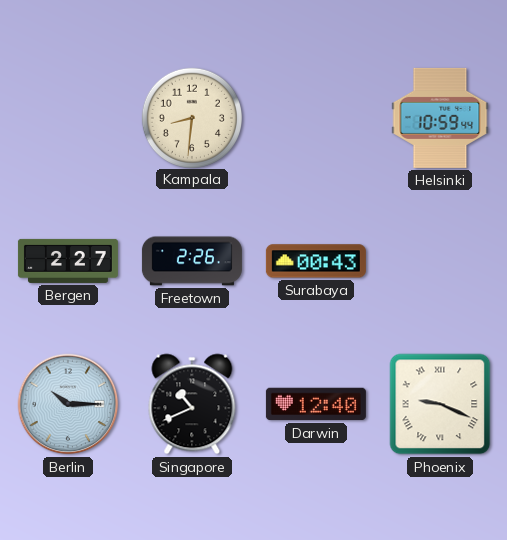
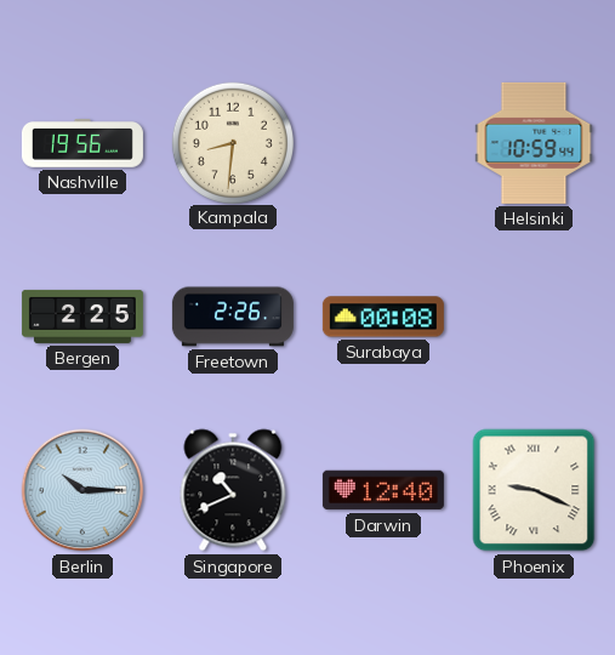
Nashville: none -> 19:56
Bergen: 2:27 -> 2:25
Surabaya: 00:43 -> 00:08
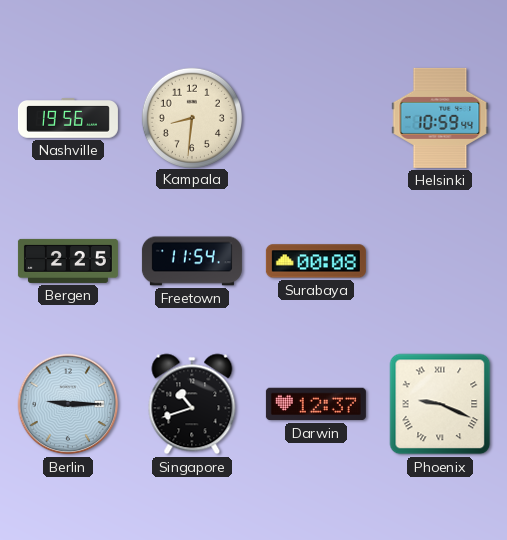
Freetown: 2:26 -> 11:54
Berlin: 10:15 -> 9:15
Singapore: 10:41 -> 10:42
Darwin: 12:40 -> 12:37
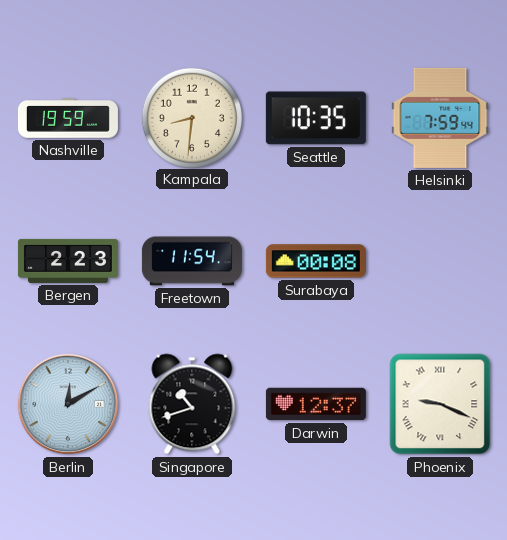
Nashville: 19:56 -> 19:59
Seattle: none -> 10:35
Helsinki: 10:59 -> 7:59
Bergen: 2:25 -> 2:23
Berlin: 9:15 -> 12:10
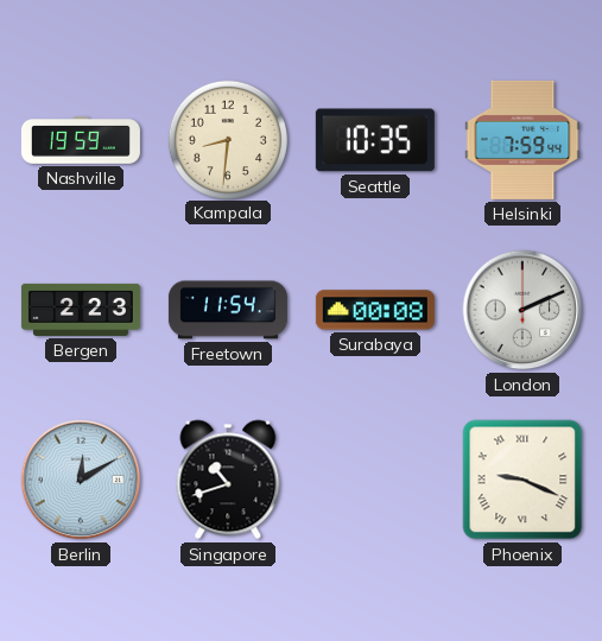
London: none -> 2:11
Darwin: 12:37 -> none
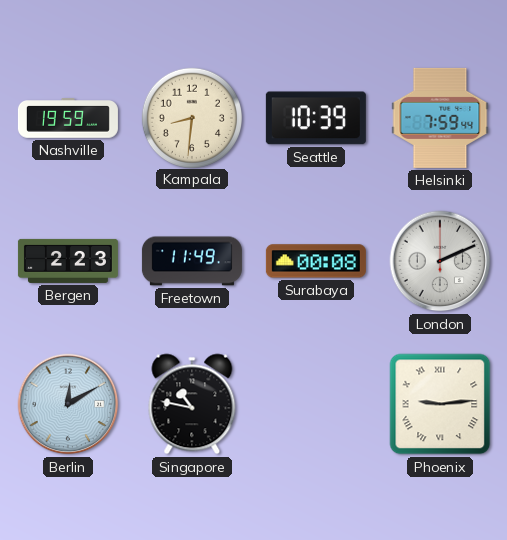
Seattle: 10:35 -> 10:39
Freetown: 11:54 -> 11:49
Singapore: 10:42 -> 10:47
Phoenix: 9:19 -> 9:14
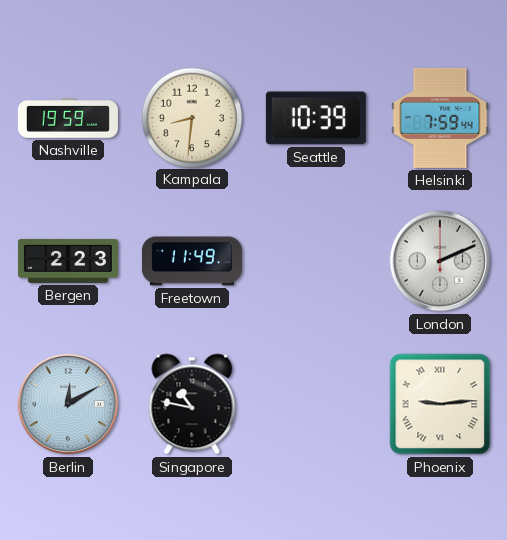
Surabaya: 00:08 -> none
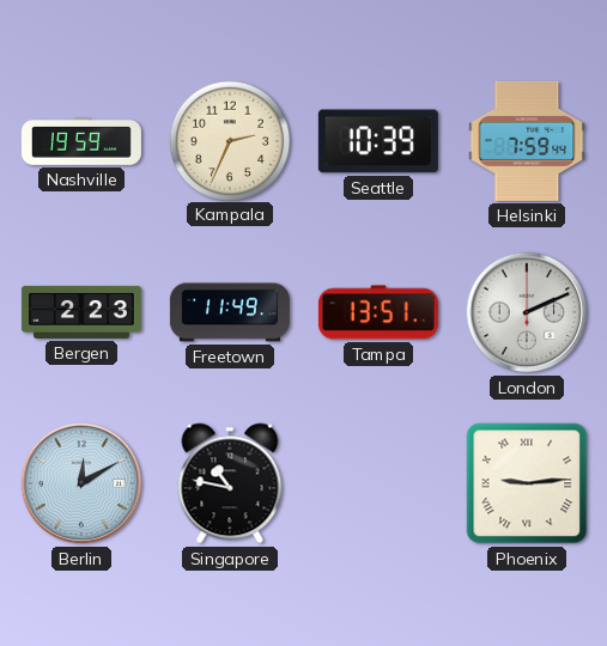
Kampala: 8:31 -> 2:34
Tampa: none -> 13:51
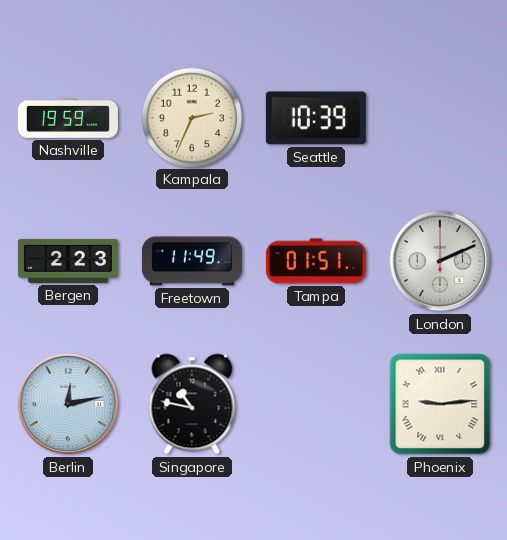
Helsinki: 7:59 -> none
Tampa: 13:51 -> 01:51
Berlin: 12:10 -> 12:13
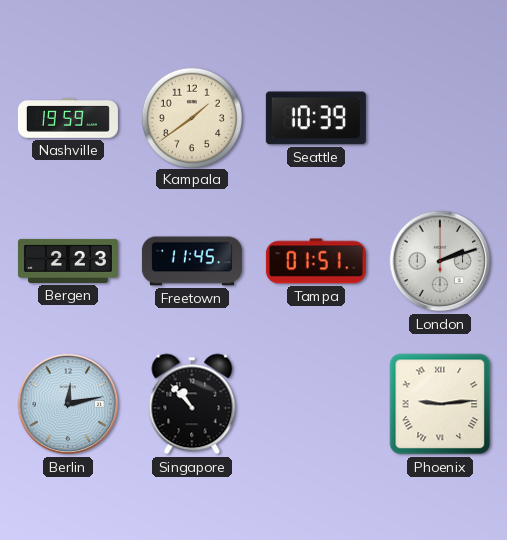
Kampala: 2:34 -> 1:39
Freetown: 11:49 -> 11:45
London: 2:11 -> 2:12
Singapore: 10:47 -> 10:53
